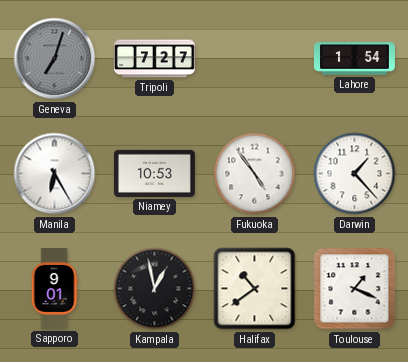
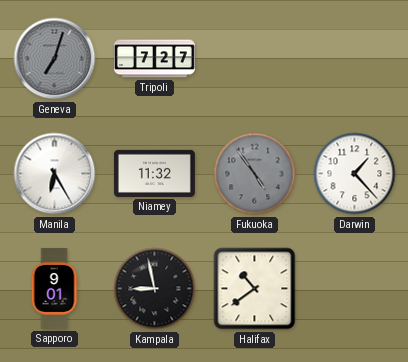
Lahore: 1:54 -> none
Niamey: 10:53 -> 11:32
Fukuoka dial: white -> grey
Kampala: 12:58 -> 8:58
Toulouse: 1:19 -> none
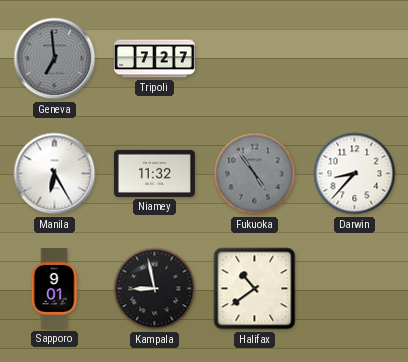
Geneva: 7:03 -> 6:59
Darwin: 1:23 -> 8:37
